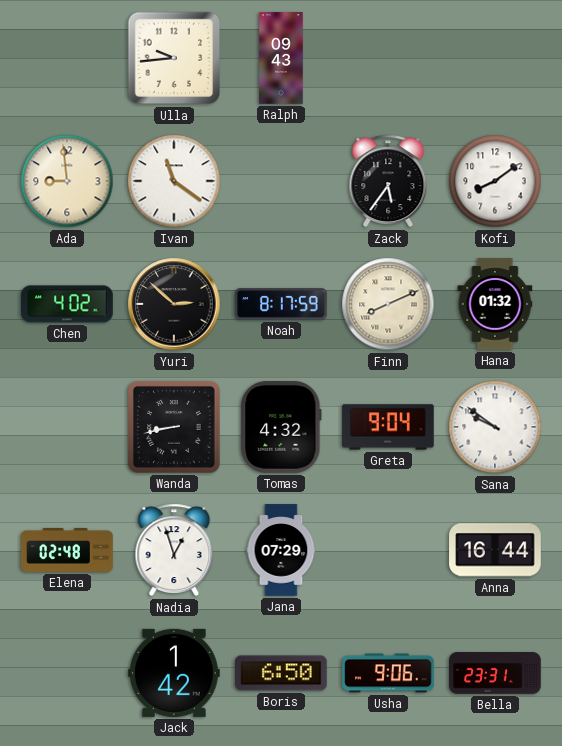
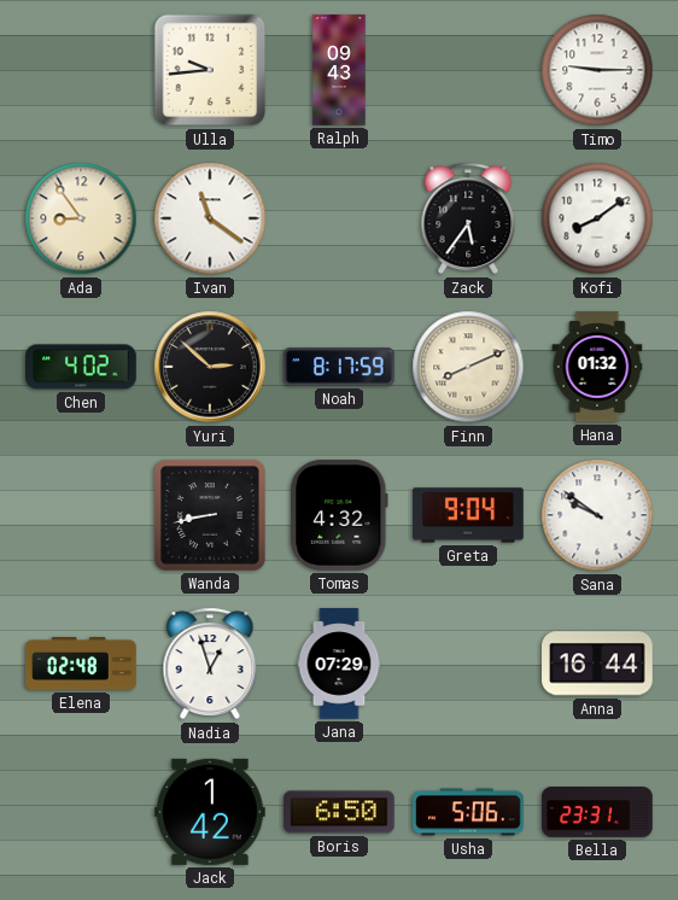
Timo: none -> 9:15
Ada: 8:59 -> 8:54
Usha: 9:06 -> 5:06
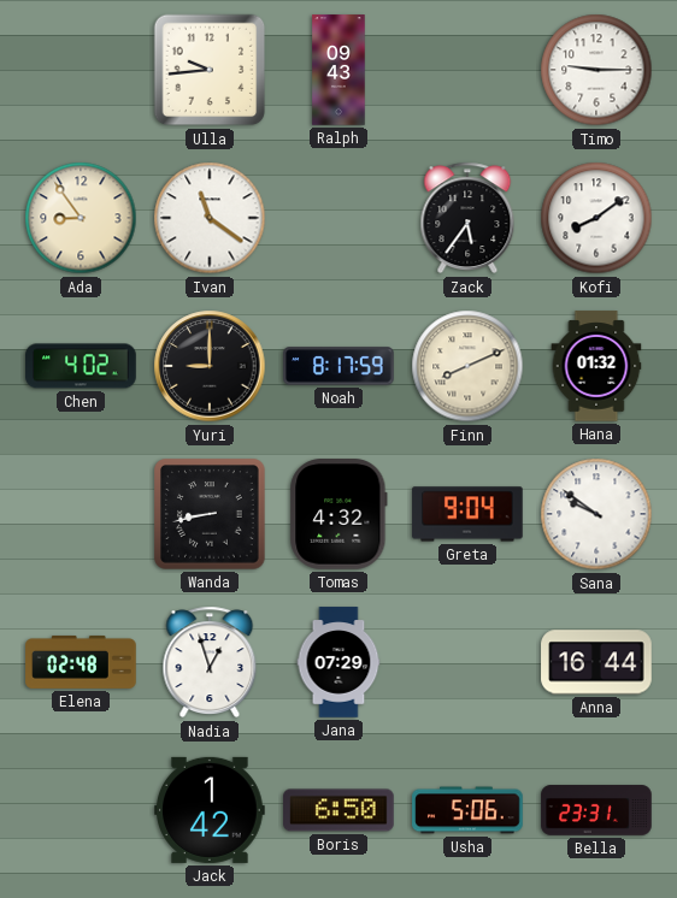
Yuri: 2:52 -> 9:00
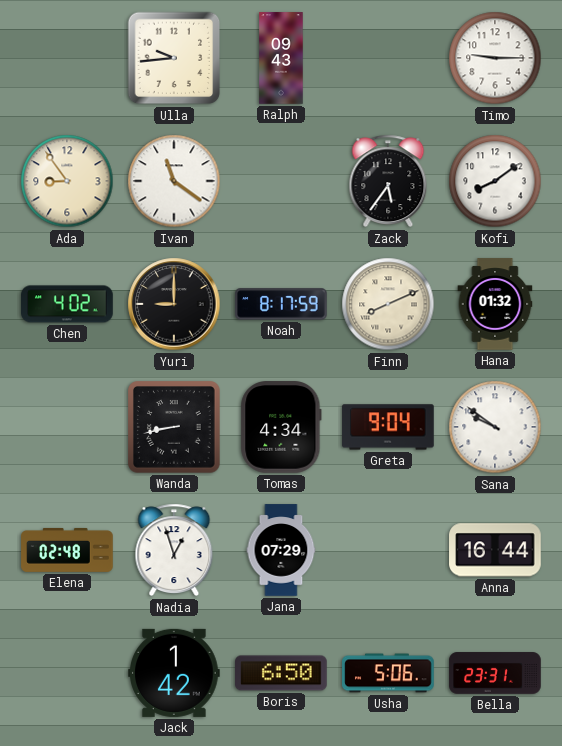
Tomas: 4:32 -> 4:34
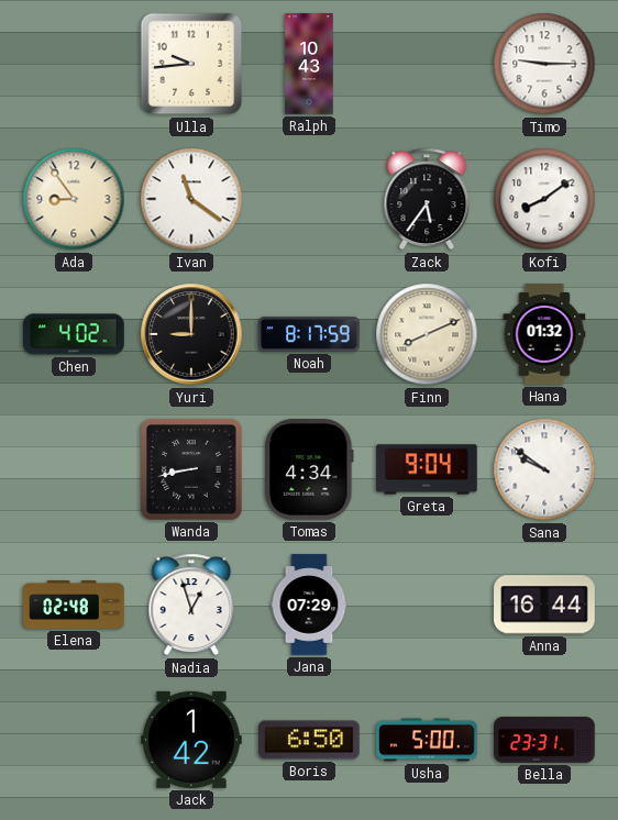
Ralph: 09:43 -> 10:43
Usha: 5:06 -> 5:00
